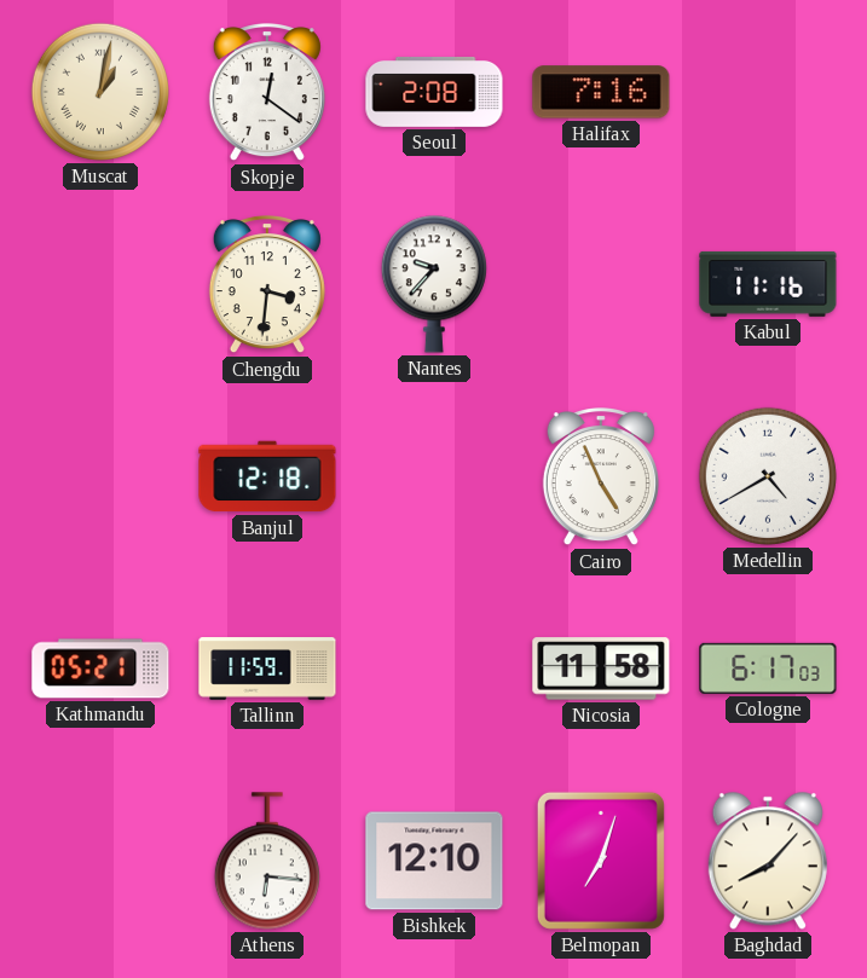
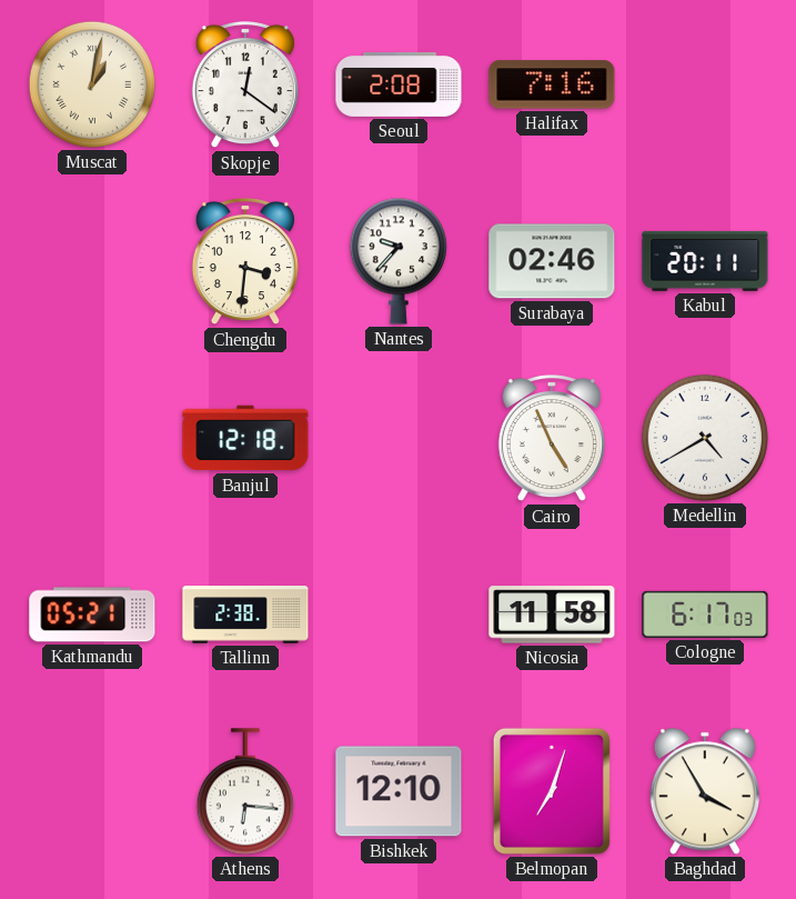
Surabaya: none -> 02:46
Kabul: 11:16 -> 20:11
Tallinn: 11:59 -> 2:38
Baghdad: 8:07 -> 3:55
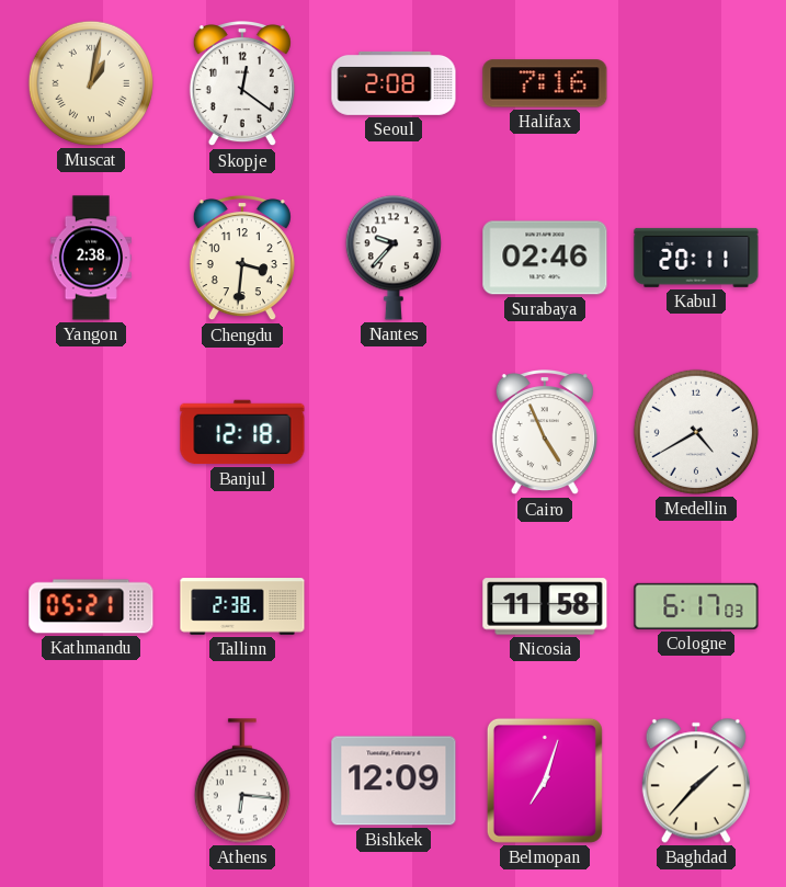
Yangon: none -> 2:38
Bishkek: 12:10 -> 12:09
Baghdad: 3:55 -> 1:37
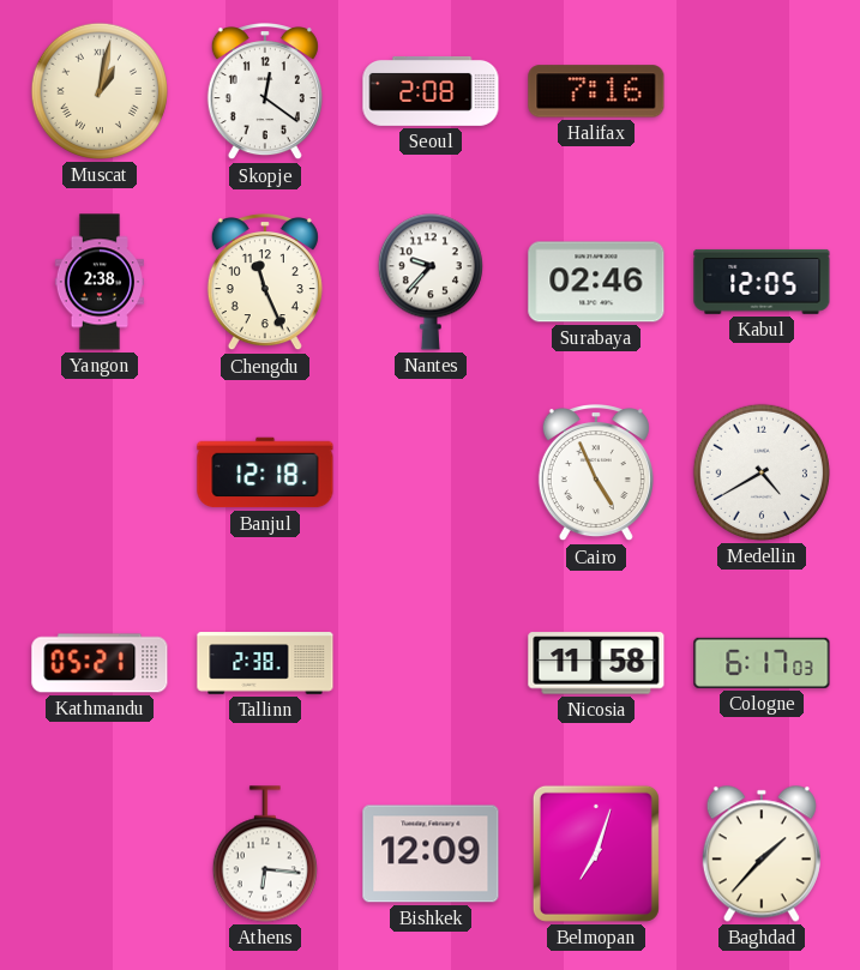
Chengdu: 3:31 -> 11:26
Kabul: 20:11 -> 12:05
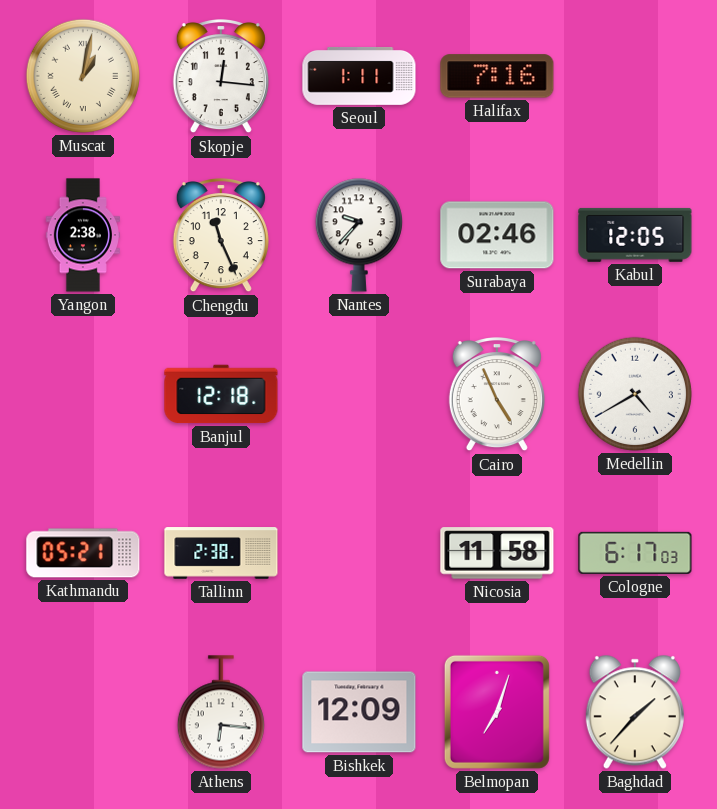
Skopje: 12:21 -> 12:16
Seoul: 2:08 -> 1:11
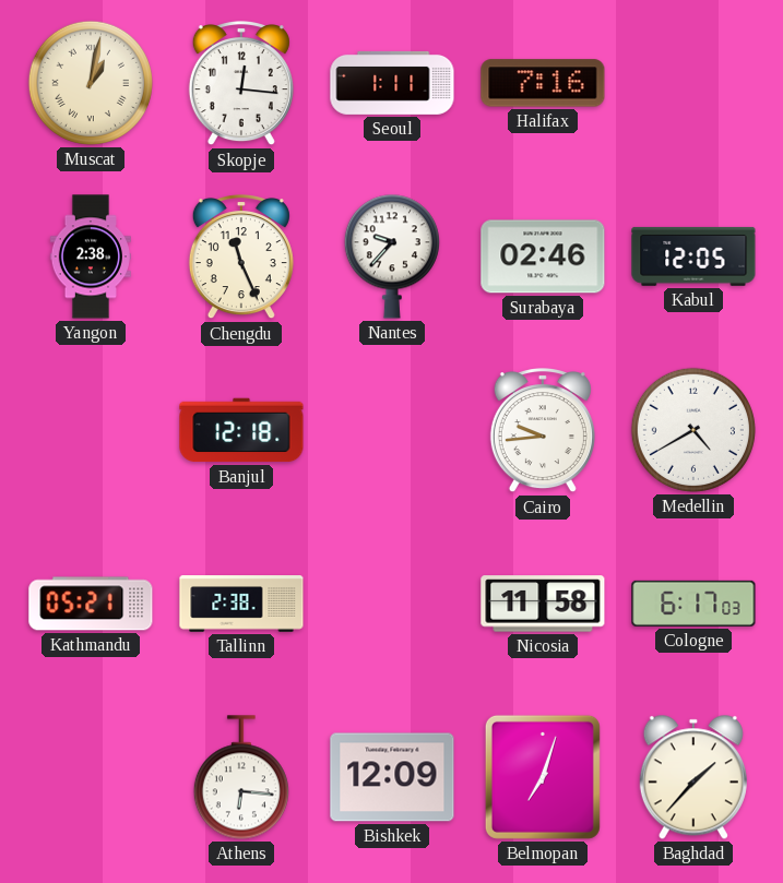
Cairo: 4:56 -> 9:44
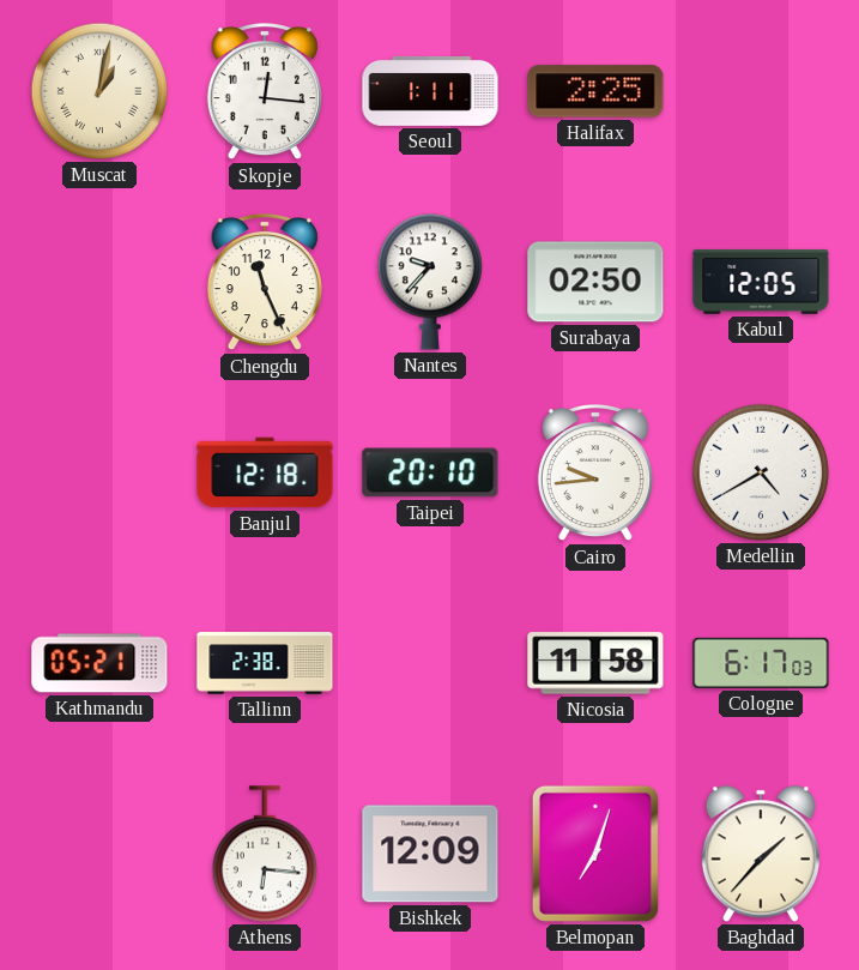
Halifax: 7:16 -> 2:25
Yangon: 2:38 -> none
Surabaya: 02:46 -> 02:50
Taipei: none -> 20:10
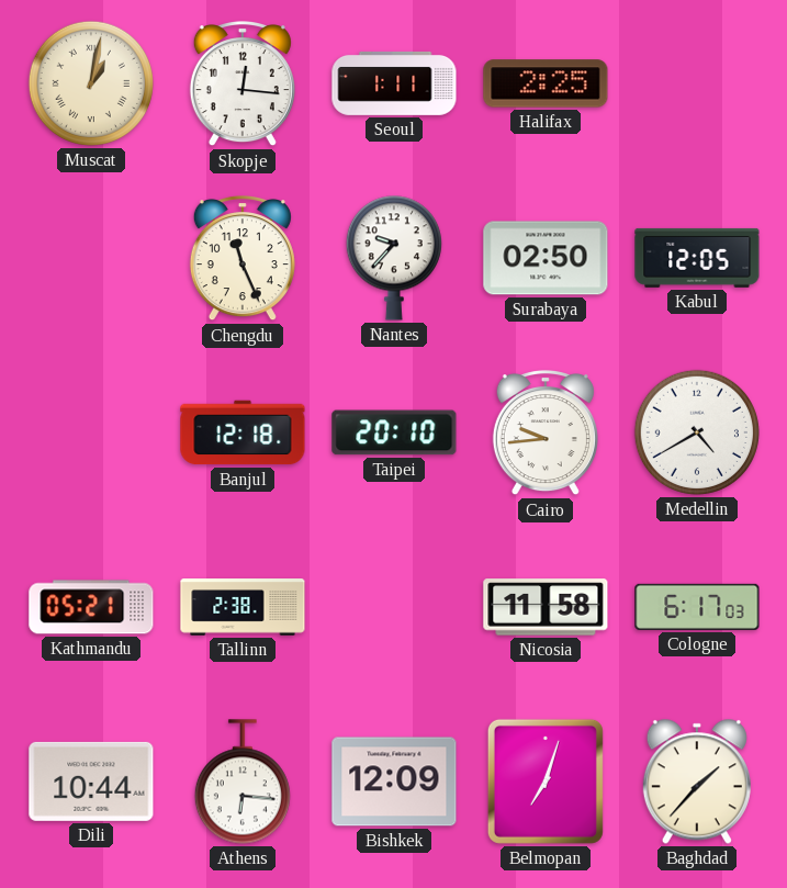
Dili: none -> 10:44
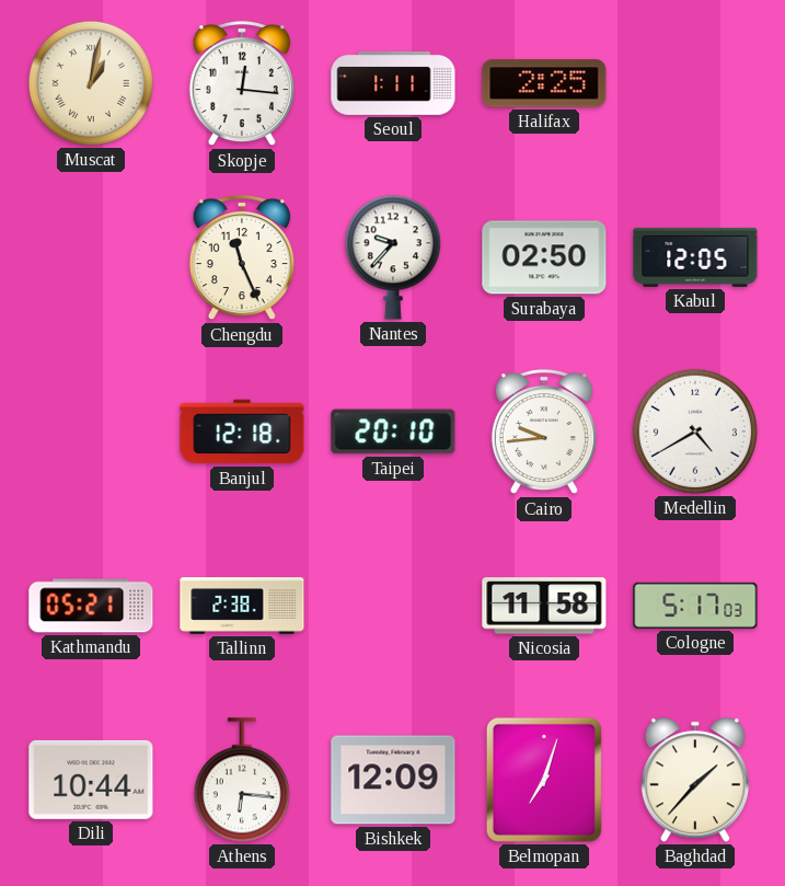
Cologne: 6:17 -> 5:17
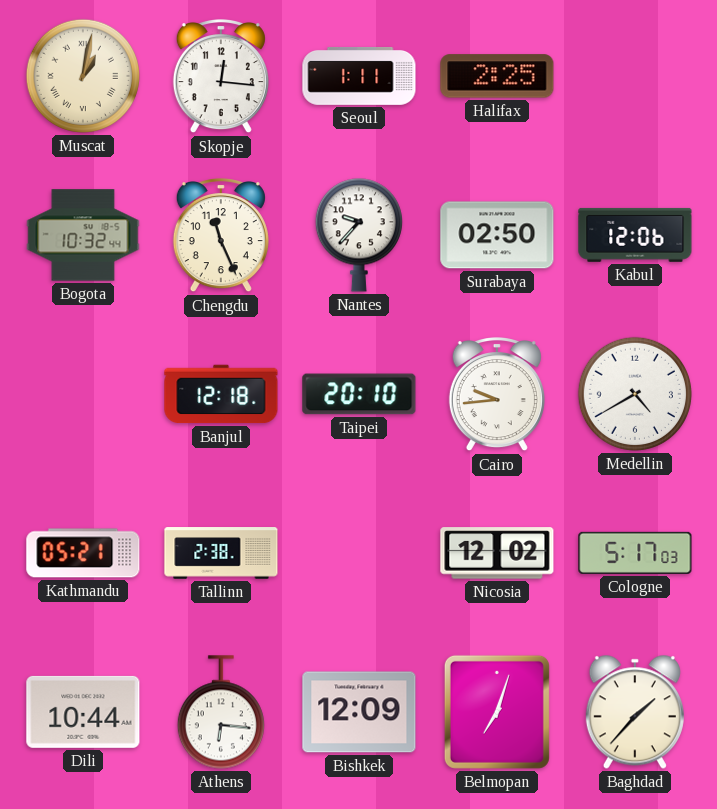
Bogota: none -> 10:32
Kabul: 12:05 -> 12:06
Nicosia: 11:58 -> 12:02
